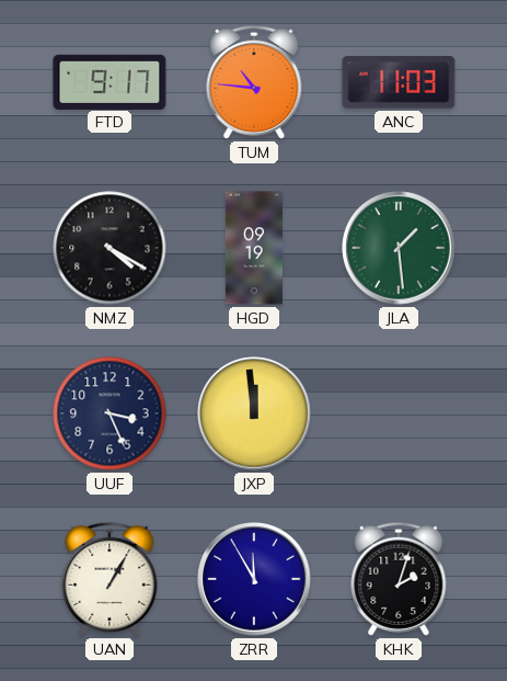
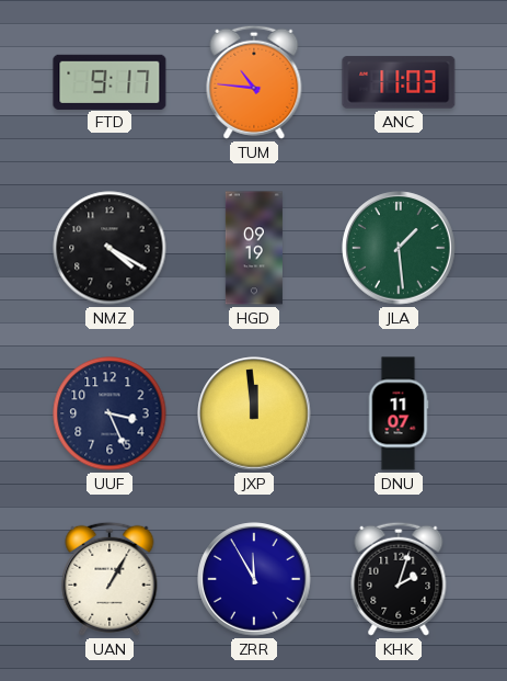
DNU: none -> 11:07
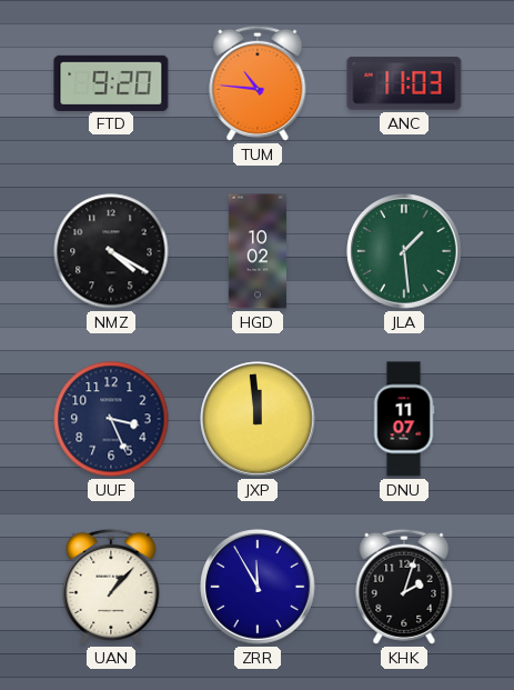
FTD: 9:17 -> 9:20
HGD: 09:19 -> 10:02
UAN: 1:05 -> 1:07
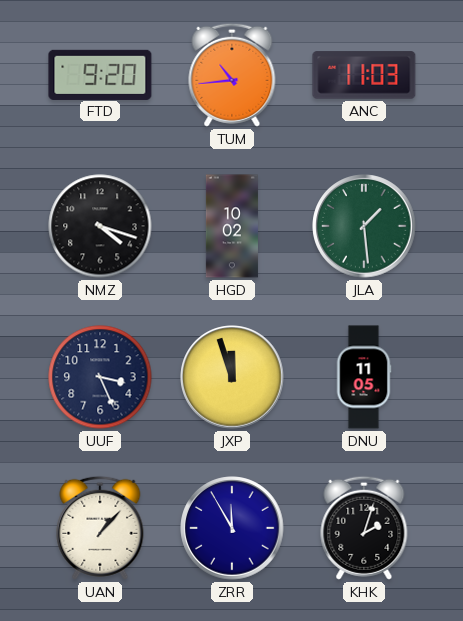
TUM: 10:46 -> 10:44
NMZ: 4:20 -> 4:18
JXP: 11:59 -> 11:57
DNU: 11:07 -> 11:05
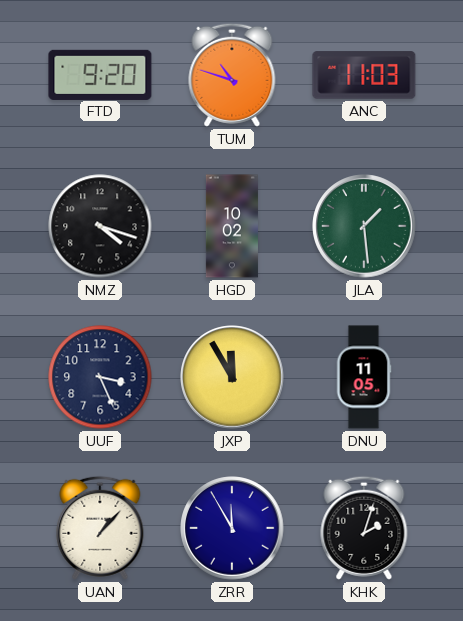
TUM: 10:44 -> 10:48
JXP: 11:57 -> 11:55
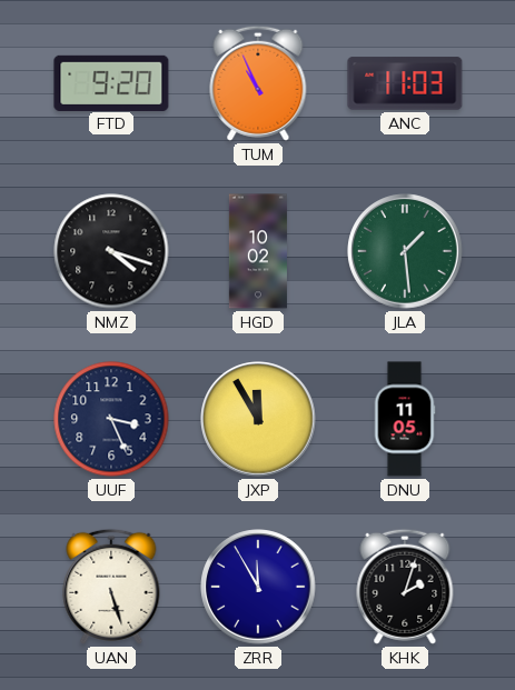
TUM: 10:48 -> 10:56
UAN: 1:07 -> 5:27
